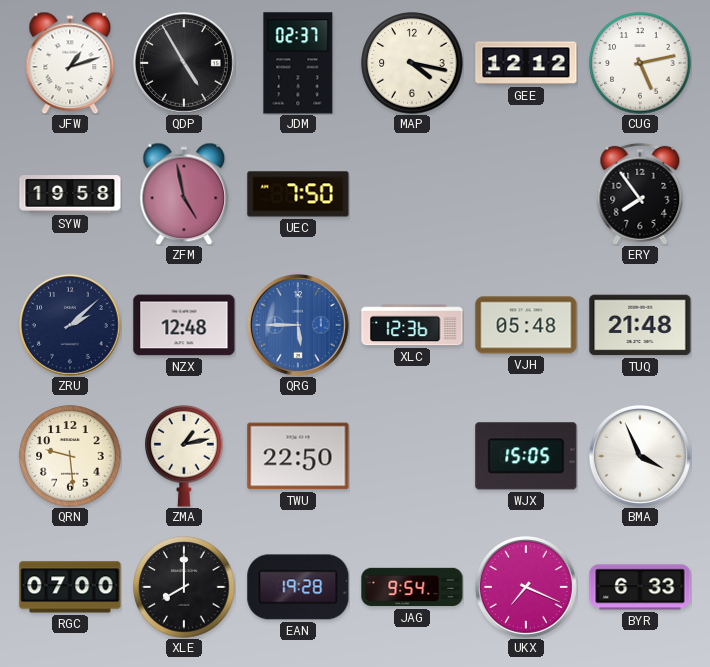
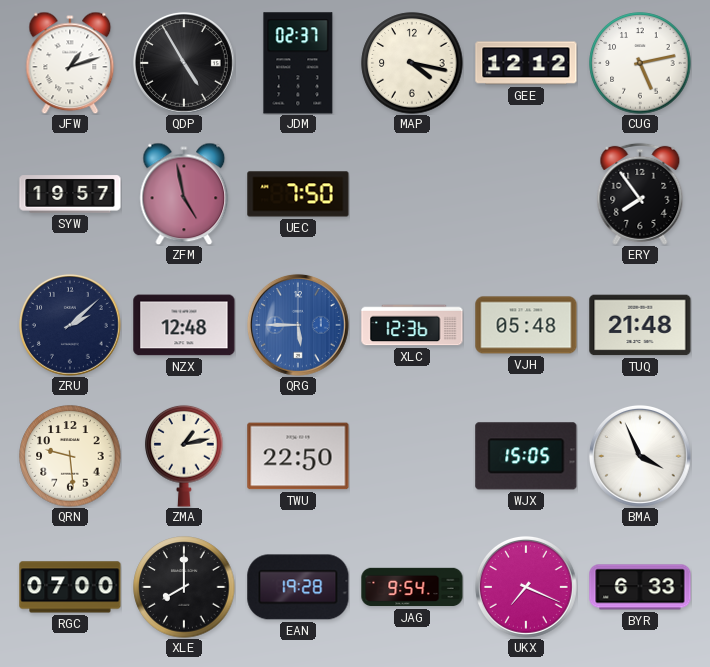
SYW: 19:58 -> 19:57
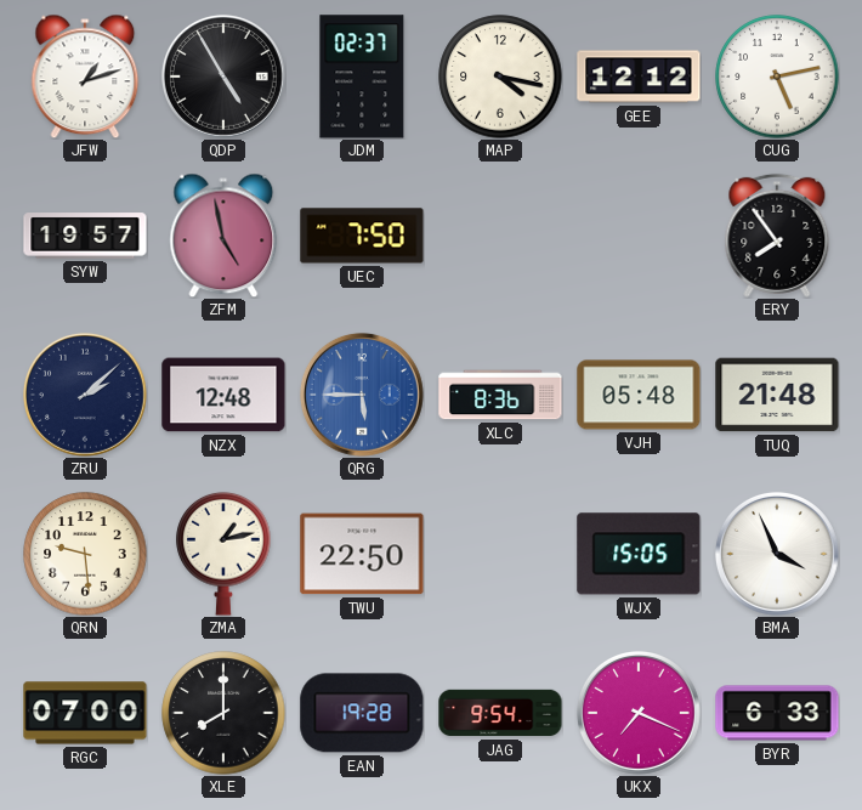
XLC: 12:36 -> 8:36
